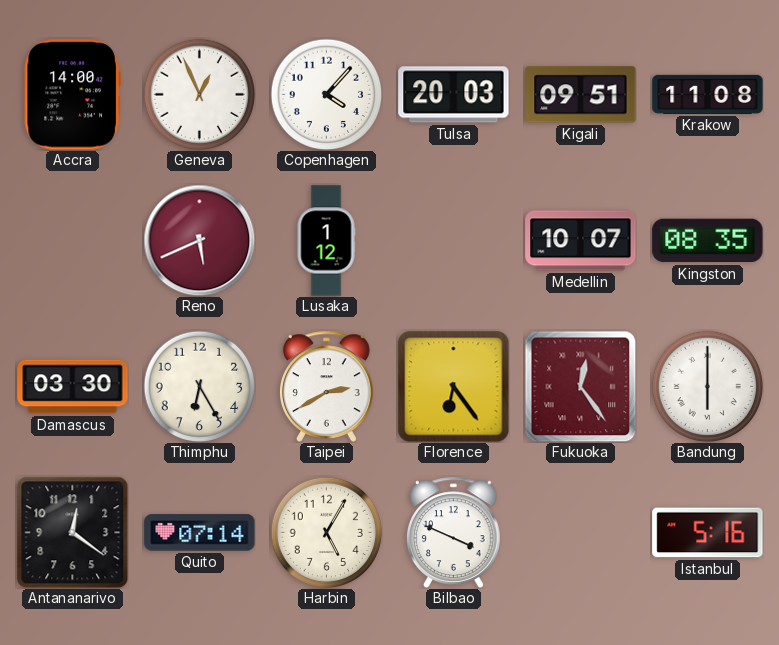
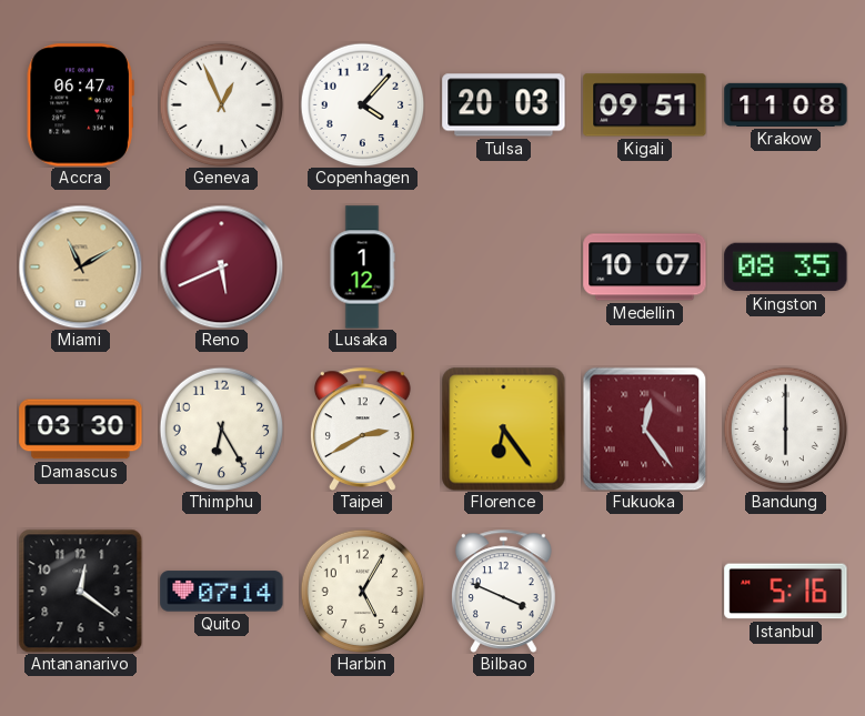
Accra: 14:00 -> 06:47
Miami: none -> 11:10
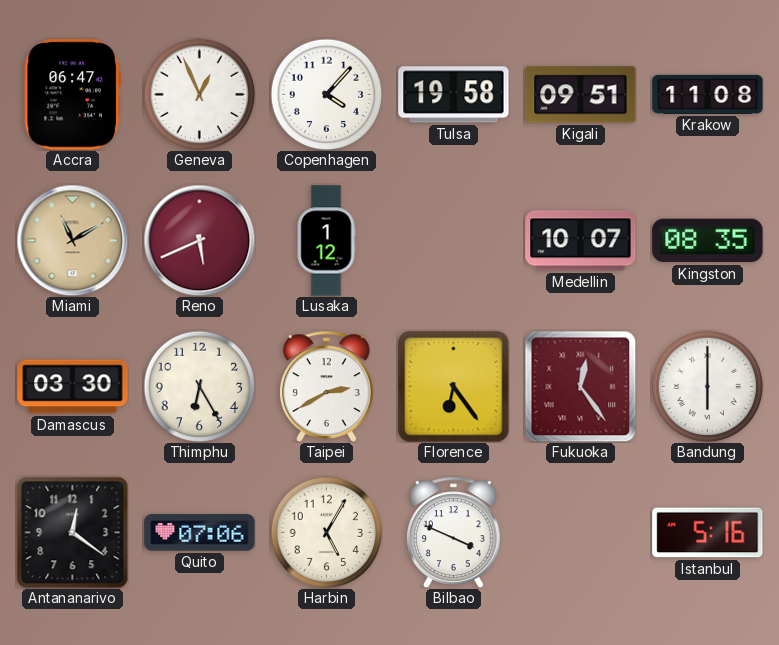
Tulsa: 20:03 -> 19:58
Quito: 07:14 -> 07:06
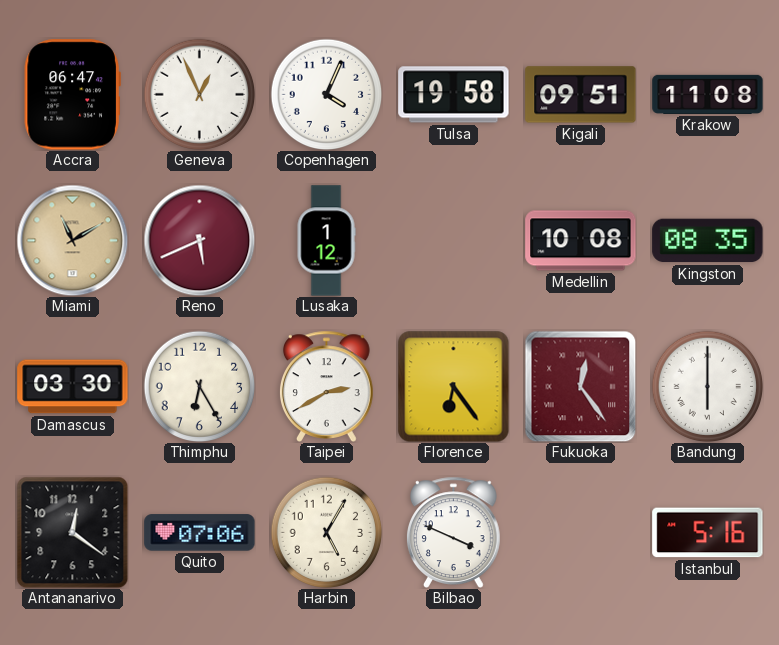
Copenhagen: 4:07 -> 4:04
Medellin: 10:07 -> 10:08
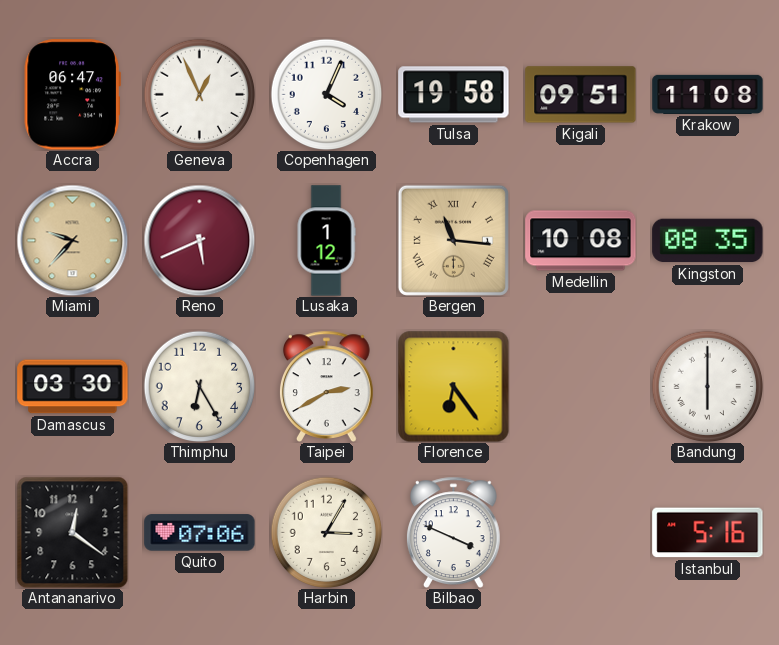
Miami: 11:10 -> 9:37
Bergen: none -> 11:16
Fukuoka: 12:24 -> none
Harbin: 5:05 -> 3:05
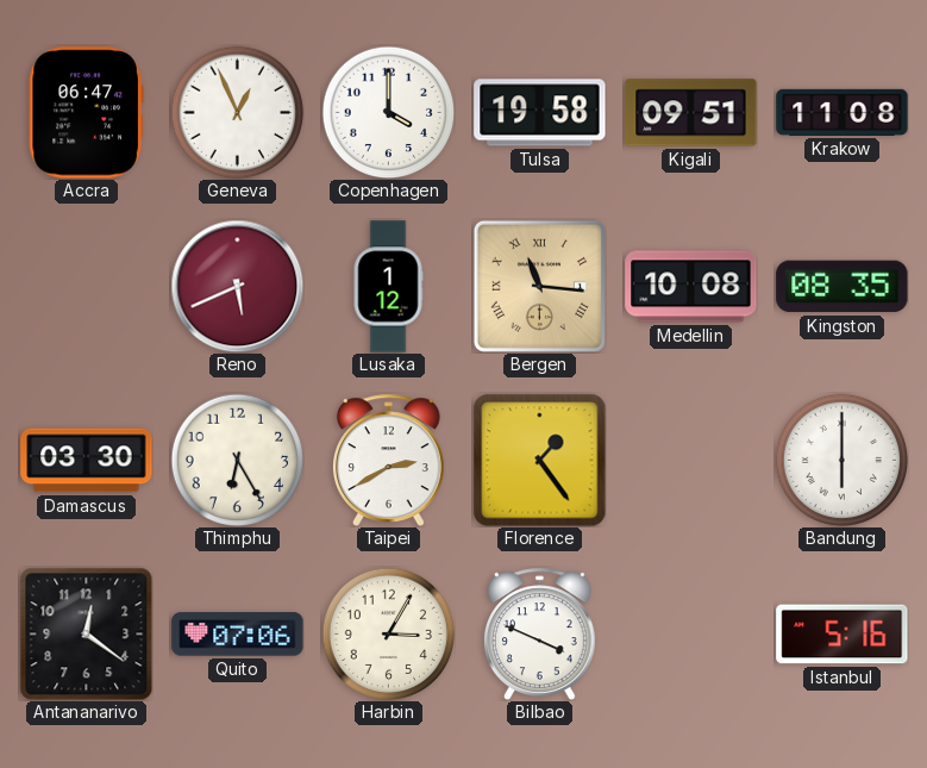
Copenhagen: 4:04 -> 4:00
Miami: 9:37 -> none
Florence: 6:24 -> 1:24
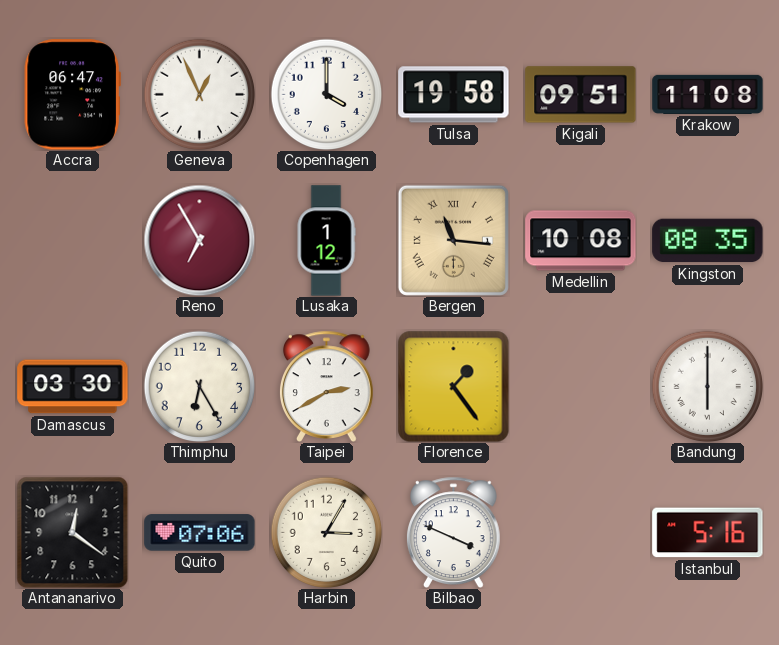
Reno: 5:41 -> 6:55
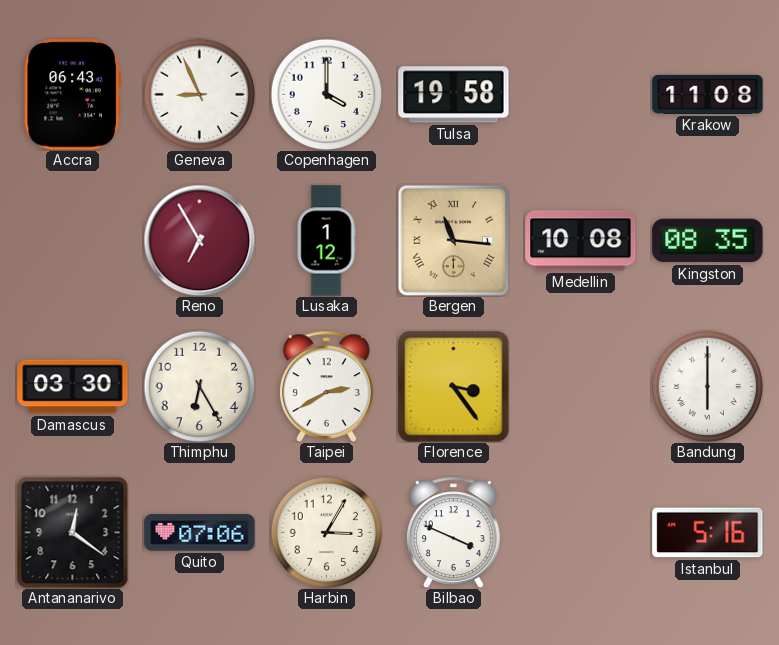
Accra: 06:47 -> 06:43
Geneva: 12:56 -> 8:56
Kigali: 09:51 -> none
Florence: 1:24 -> 3:24
